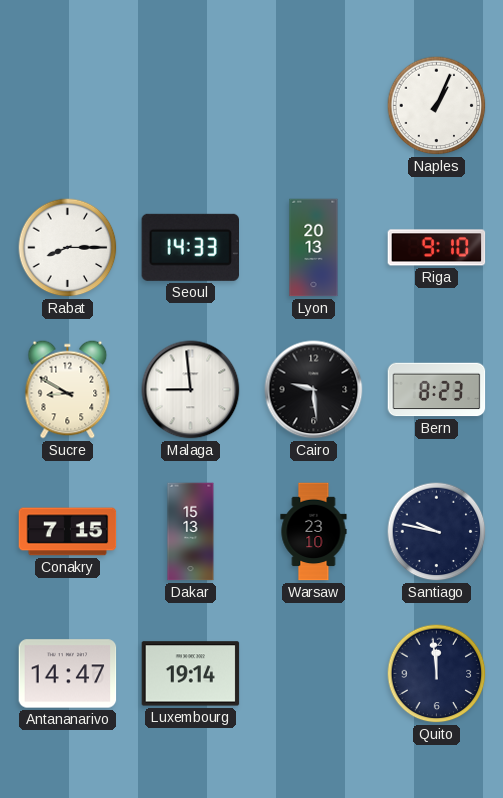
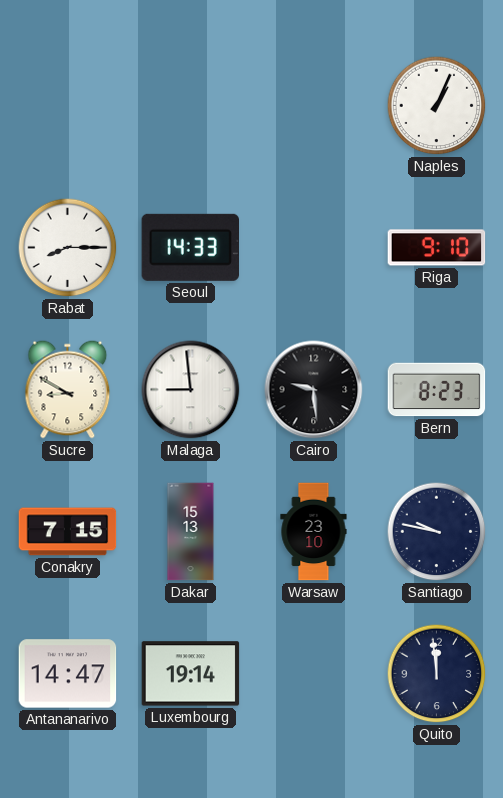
Lyon: 20:13 -> none
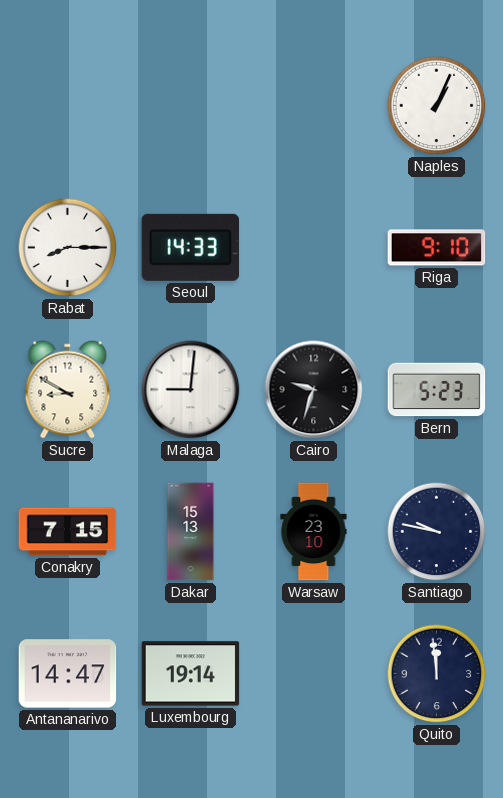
Malaga: 8:59 -> 9:01
Cairo: 9:29 -> 9:33
Bern: 8:23 -> 5:23
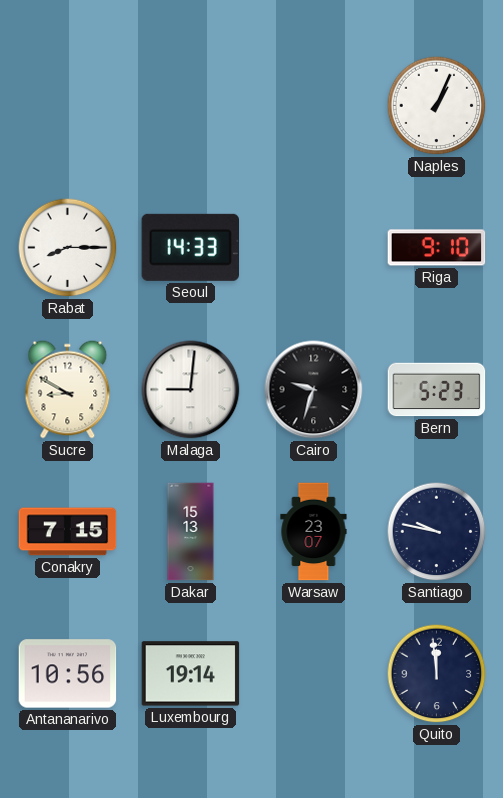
Warsaw: 23:10 -> 23:07
Antananarivo: 14:47 -> 10:56
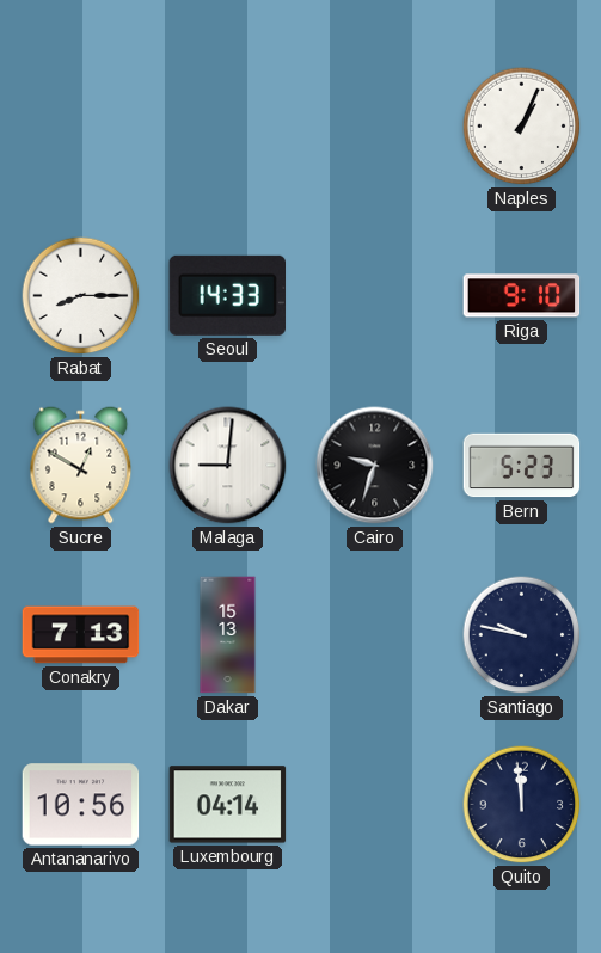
Sucre: 8:50 -> 12:50
Conakry: 7:15 -> 7:13
Warsaw: 23:07 -> none
Luxembourg: 19:14 -> 04:14
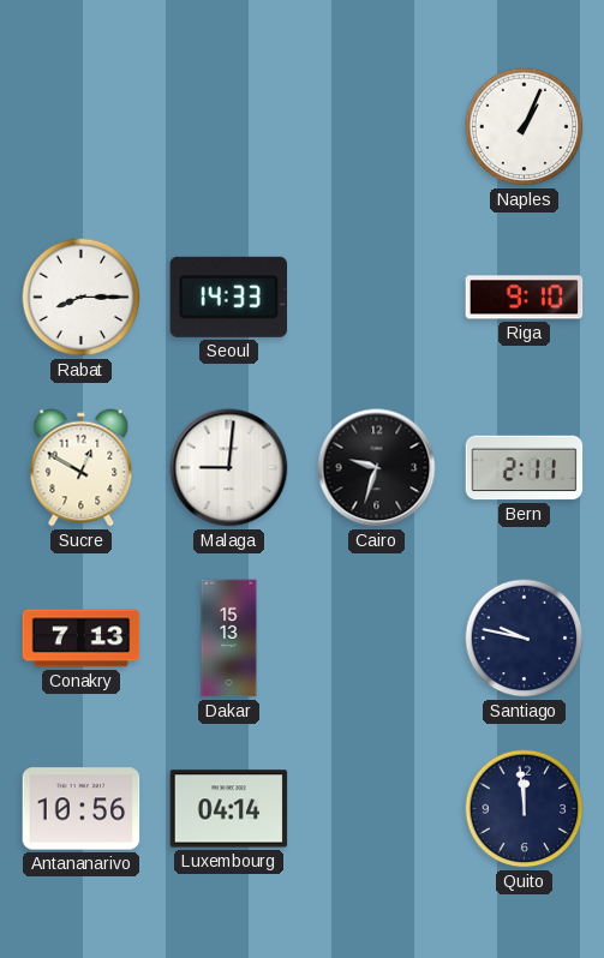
Bern: 5:23 -> 2:11
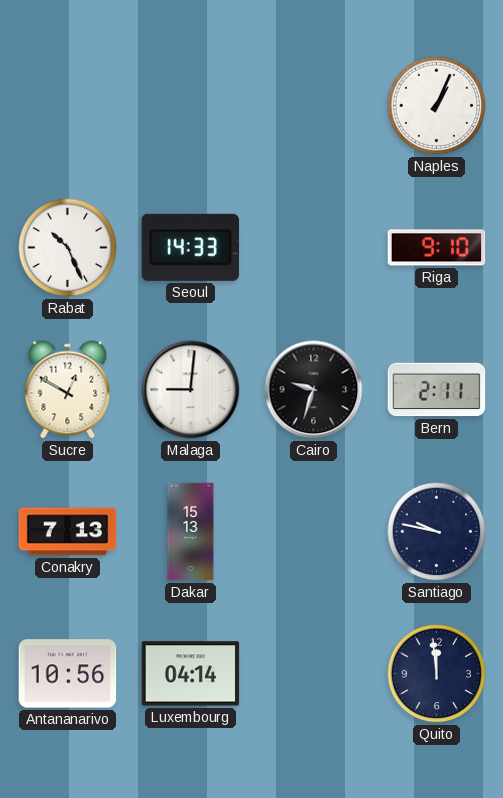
Rabat: 8:15 -> 10:26
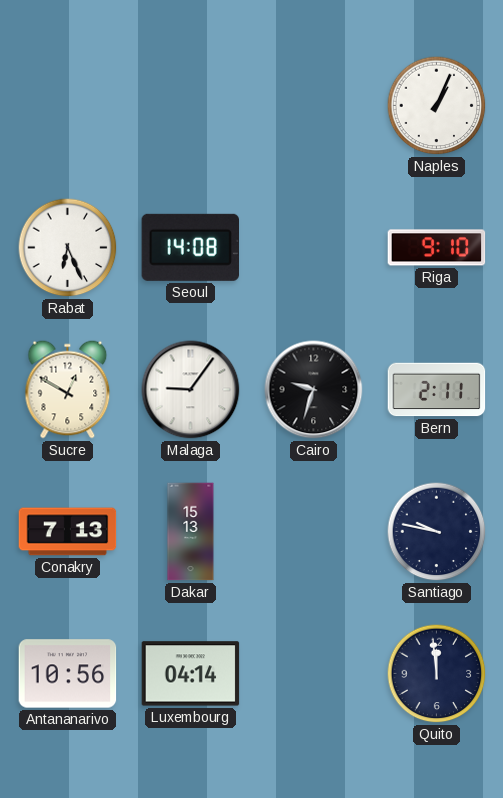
Rabat: 10:26 -> 6:26
Seoul: 14:33 -> 14:08
Malaga: 9:01 -> 9:06
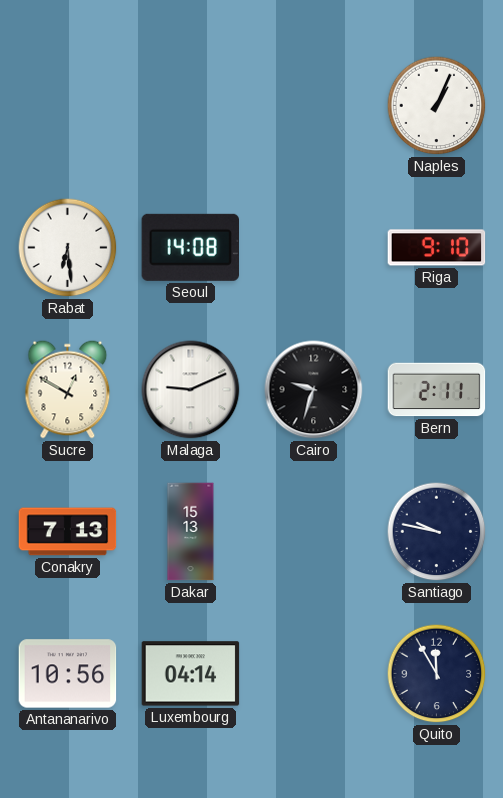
Rabat: 6:26 -> 6:29
Malaga: 9:06 -> 9:11
Quito: 11:59 -> 11:55
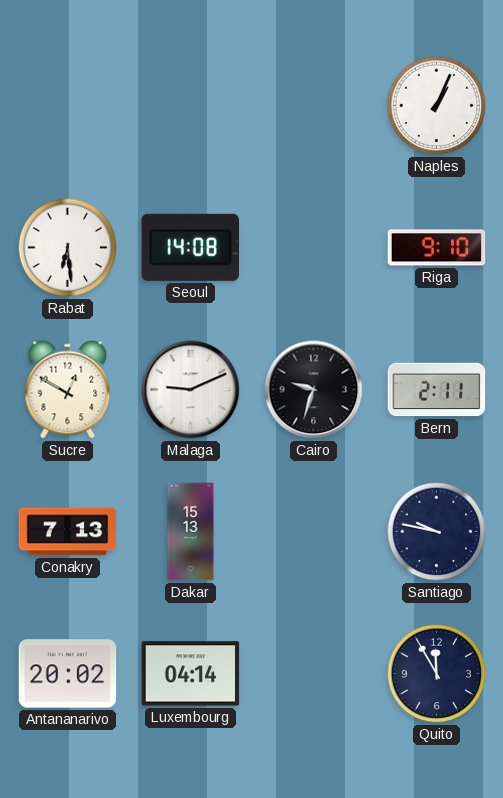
Antananarivo: 10:56 -> 20:02
